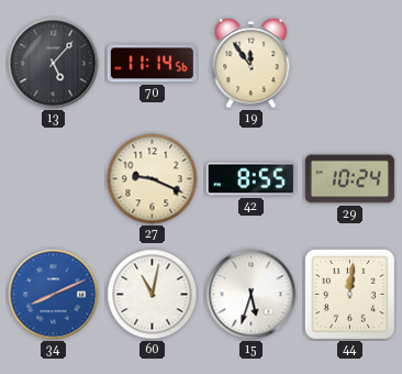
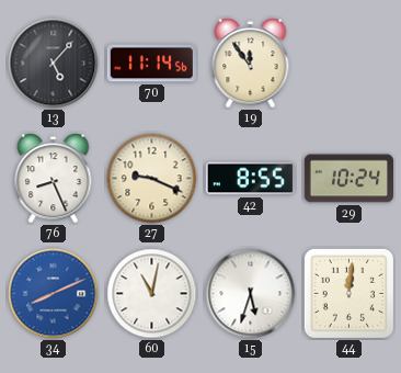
76: none -> 8:26
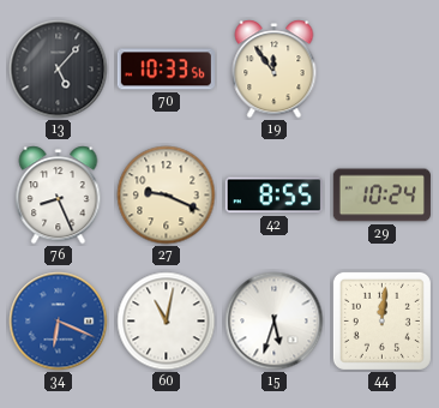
70: 11:14 -> 10:33
34: 8:11 -> 6:19
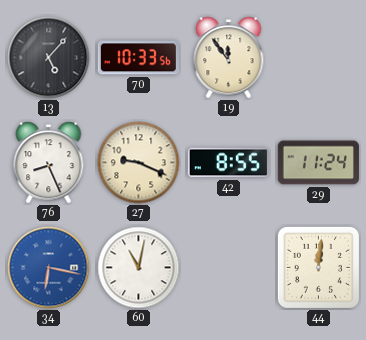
29: 10:24 -> 11:24
34: 6:19 -> 6:17
15: 5:33 -> none
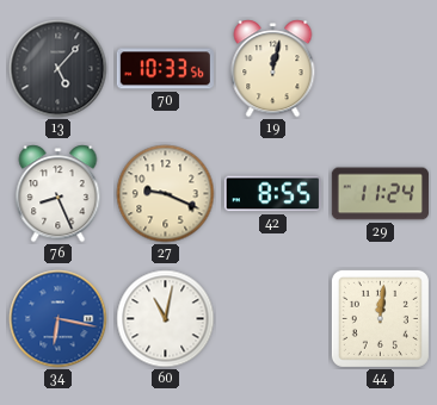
19: 11:54 -> 12:02
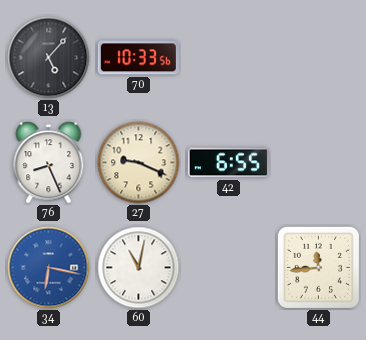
19: 12:02 -> none
42: 8:55 -> 6:55
29: 11:24 -> none
44: 12:01 -> 11:44
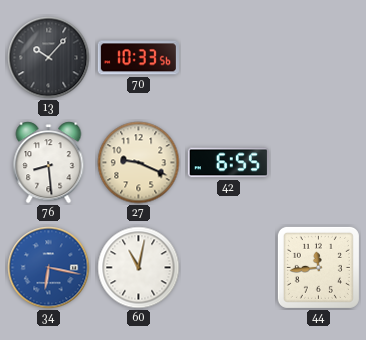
13: 5:07 -> 10:07
76: 8:26 -> 8:29
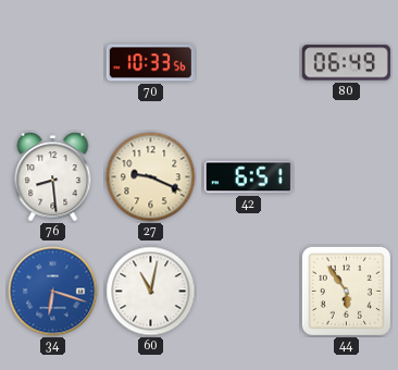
13: 10:07 -> none
80: none -> 06:49
42: 6:55 -> 6:51
34: 6:17 -> 6:18
44: 11:44 -> 5:54
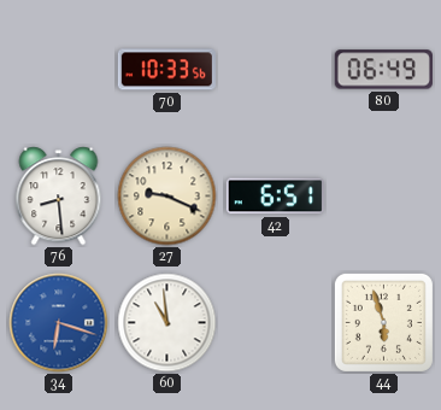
60: 11:02 -> 10:59
44: 5:54 -> 5:57
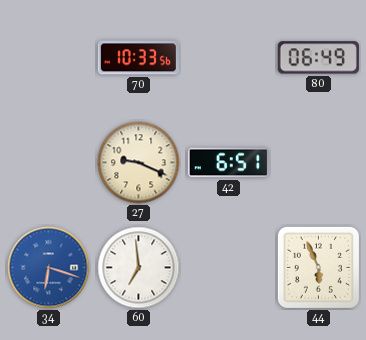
76: 8:29 -> none
60: 10:59 -> 6:59
44: 5:57 -> 5:56
